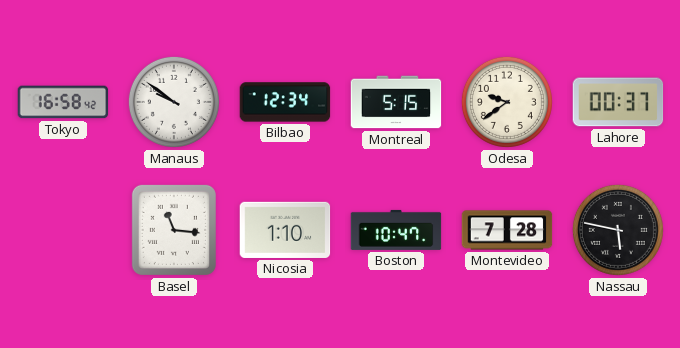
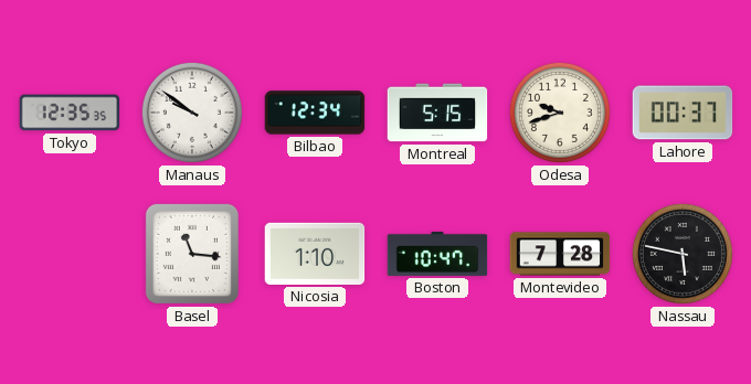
Tokyo: 16:58 -> 12:35
Odesa: 9:39 -> 9:42
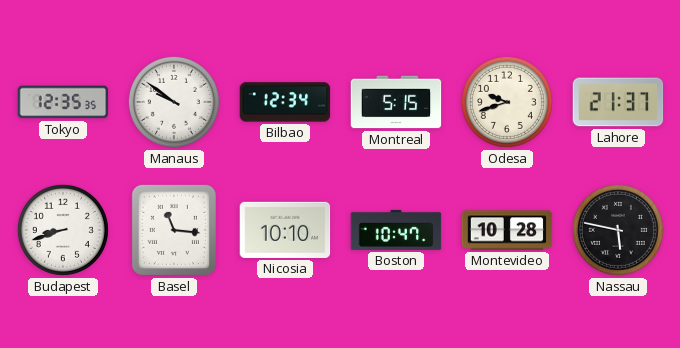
Lahore: 00:37 -> 21:37
Budapest: none -> 8:42
Nicosia: 1:10 -> 10:10
Montevideo: 7:28 -> 10:28
